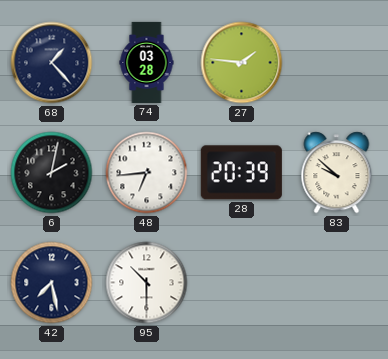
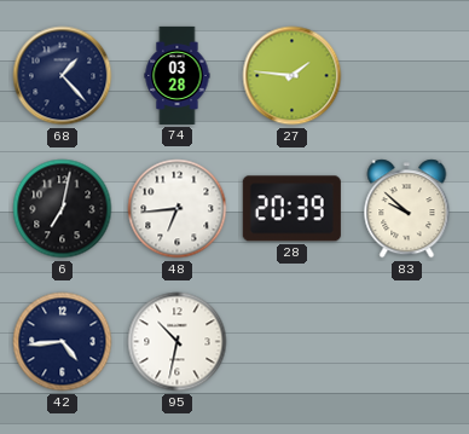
6: 2:02 -> 7:02
42: 7:28 -> 4:44
95: 10:30 -> 10:32
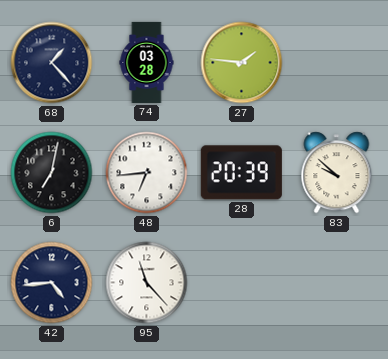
95: 10:32 -> 11:23
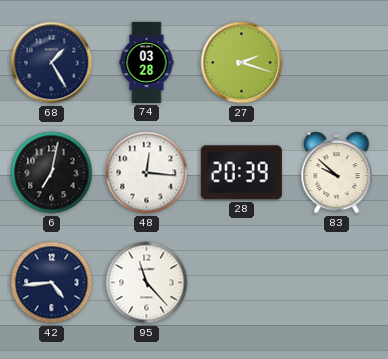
68: 1:23 -> 1:25
27: 1:46 -> 2:18
48: 6:44 -> 12:16
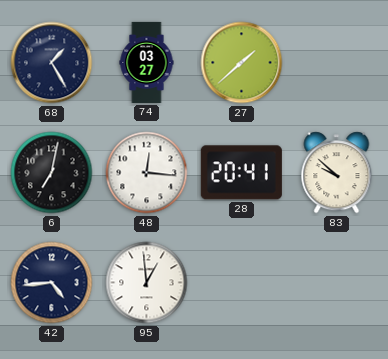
74: 03:28 -> 03:27
27: 2:18 -> 1:38
28: 20:39 -> 20:41
95: 11:23 -> 12:59
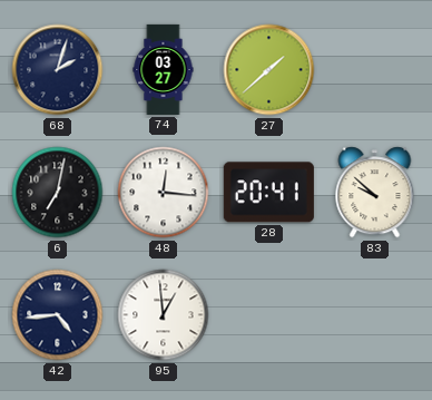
68: 1:25 -> 2:03
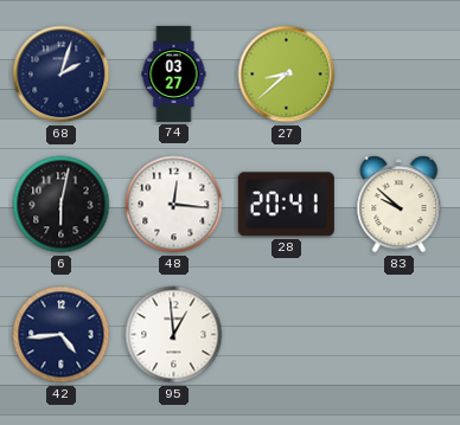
27: 1:38 -> 8:38
6: 7:02 -> 6:02
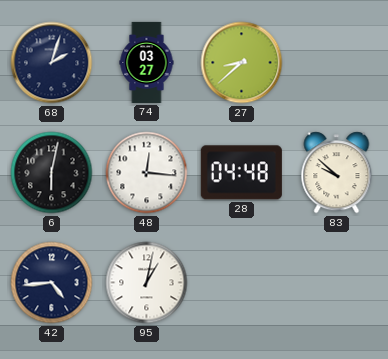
28: 20:41 -> 04:48
95: 12:59 -> 1:02
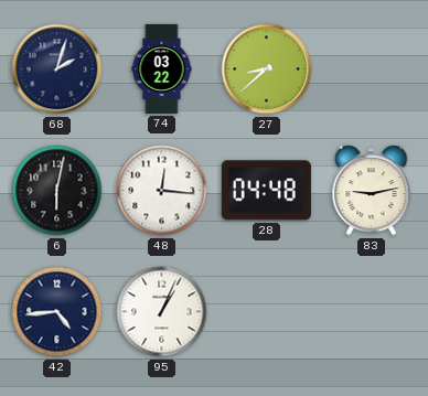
74: 03:27 -> 03:22
83: 9:52 -> 9:13
95: 1:02 -> 1:04
